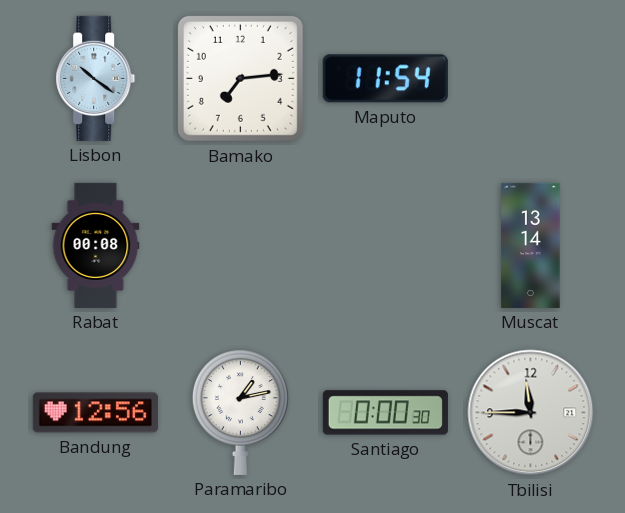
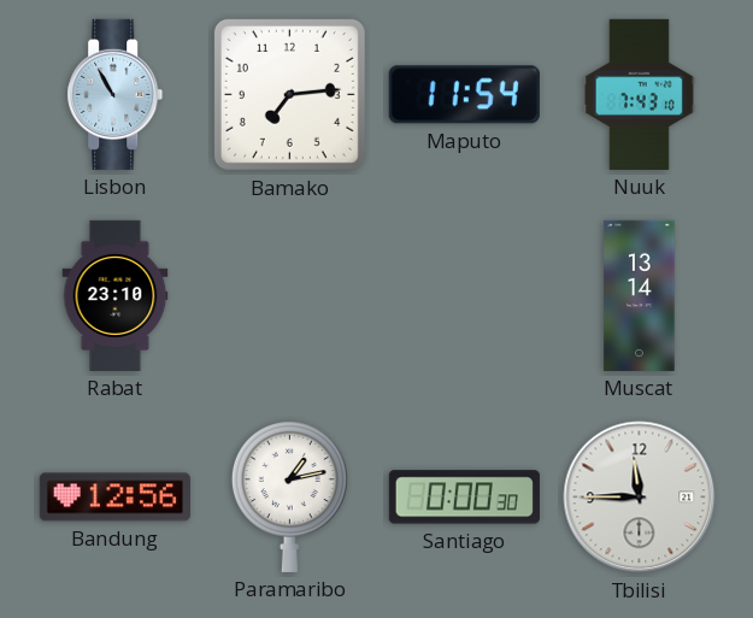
Lisbon: 10:21 -> 10:55
Nuuk: none -> 7:43
Rabat: 00:08 -> 23:10
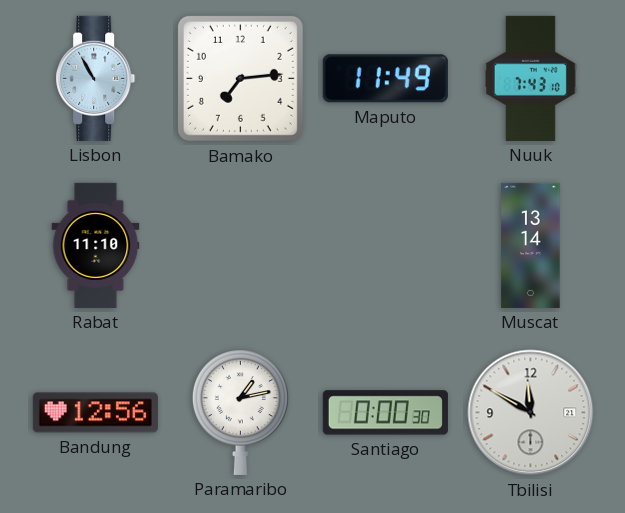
Maputo: 11:54 -> 11:49
Rabat: 23:10 -> 11:10
Tbilisi: 11:45 -> 11:50
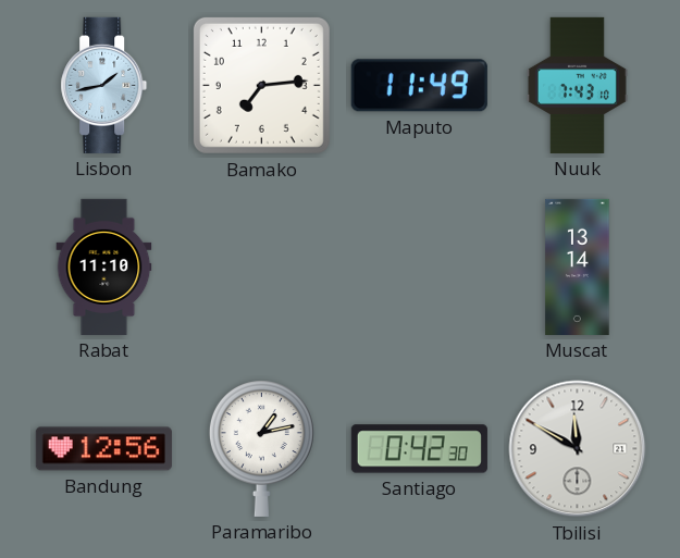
Lisbon: 10:55 -> 1:43
Santiago: 0:00 -> 0:42
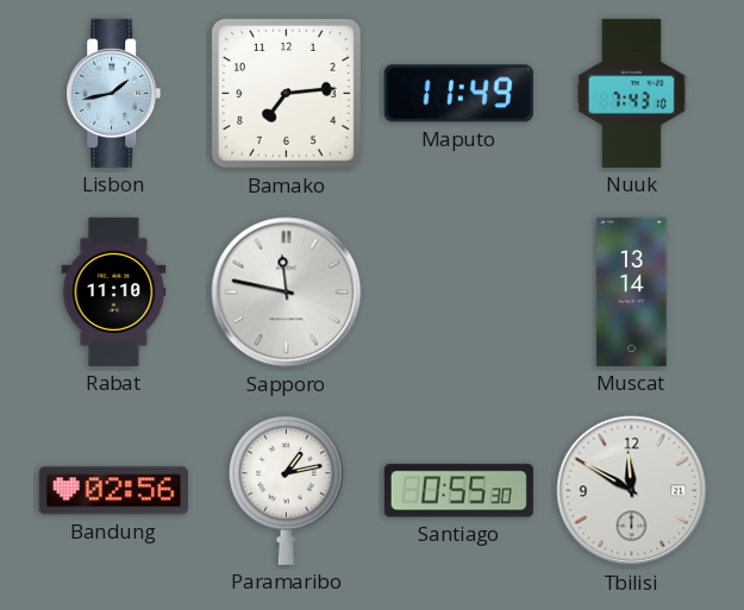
Sapporo: none -> 11:47
Bandung: 12:56 -> 02:56
Santiago: 0:42 -> 0:55
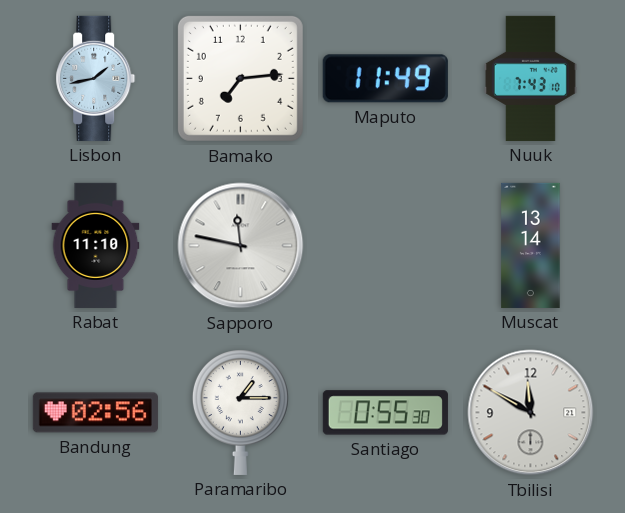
Paramaribo: 1:13 -> 1:15
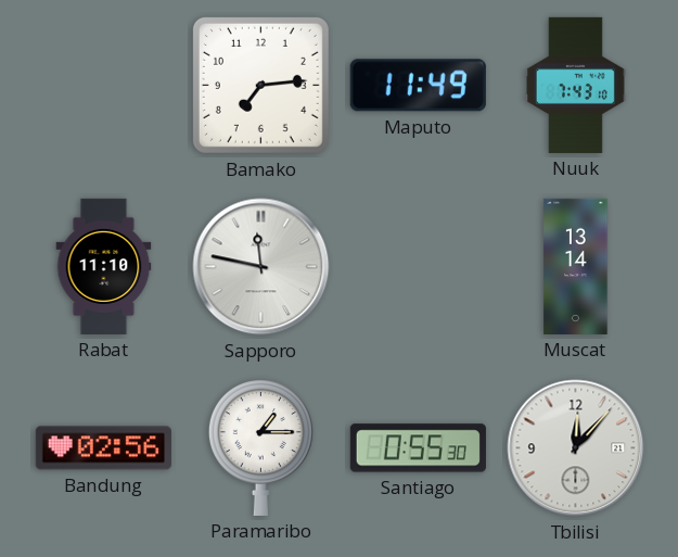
Lisbon: 1:43 -> none
Tbilisi: 11:50 -> 12:07
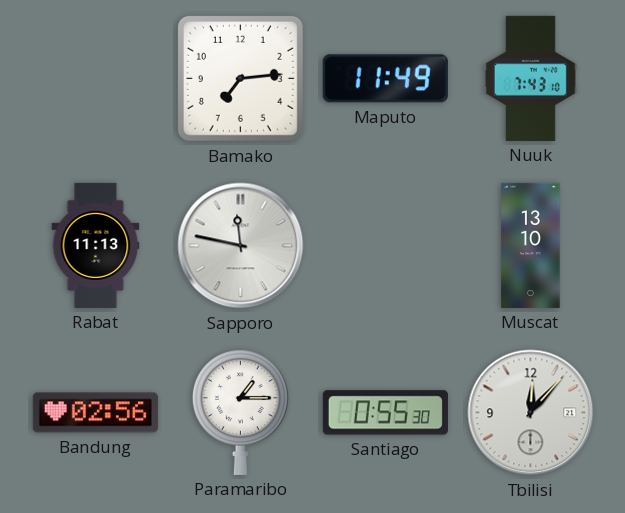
Rabat: 11:10 -> 11:13
Muscat: 13:14 -> 13:10
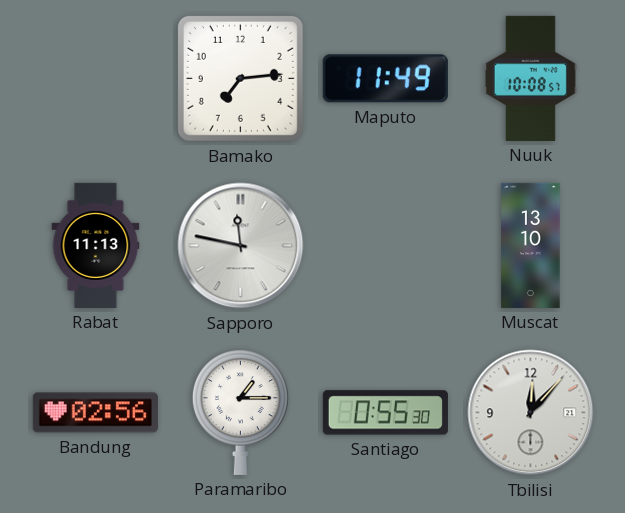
Nuuk: 7:43 -> 10:08
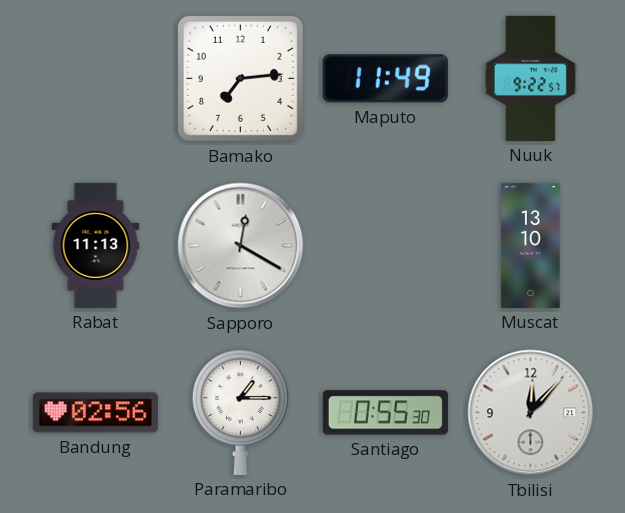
Nuuk: 10:08 -> 9:22
Sapporo: 11:47 -> 12:20
